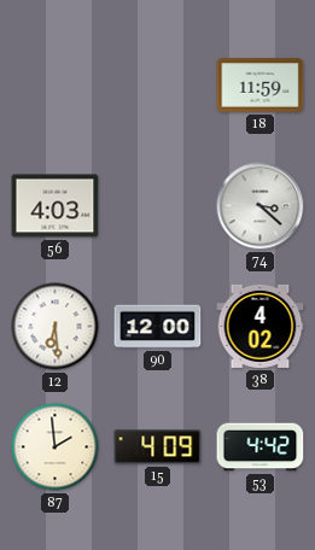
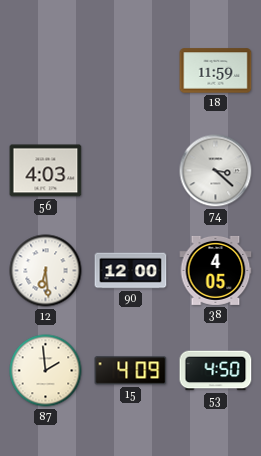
38: 4:02 -> 4:05
53: 4:42 -> 4:50
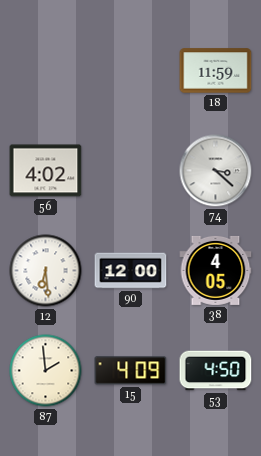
56: 4:03 -> 4:02
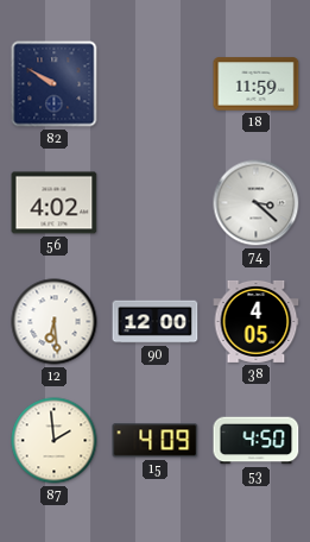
82: none -> 9:50
